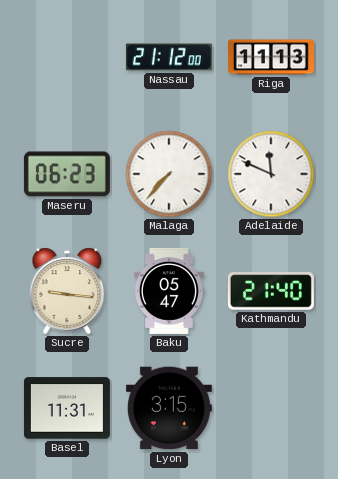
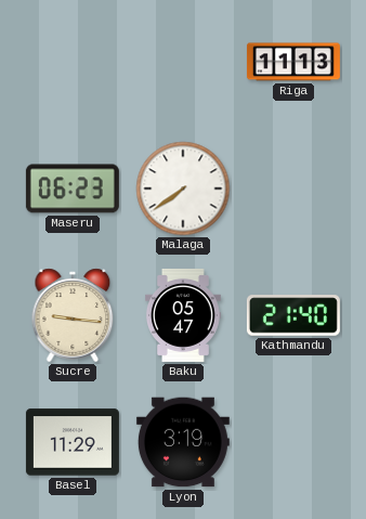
Nassau: 21:12 -> none
Malaga: 7:37 -> 7:39
Adelaide: 11:49 -> none
Basel: 11:31 -> 11:29
Lyon: 3:15 -> 3:19
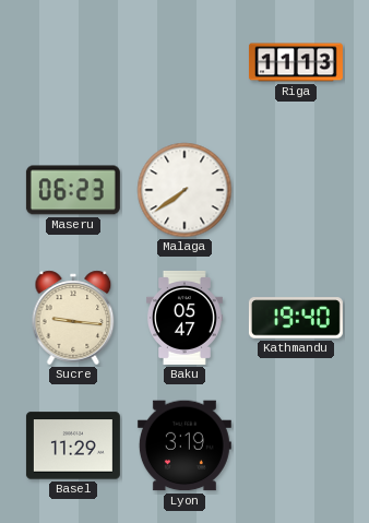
Kathmandu: 21:40 -> 19:40
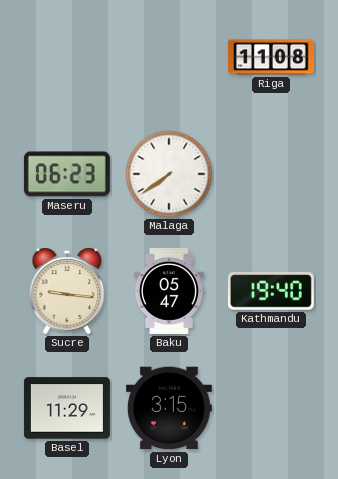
Riga: 11:13 -> 11:08
Lyon: 3:19 -> 3:15
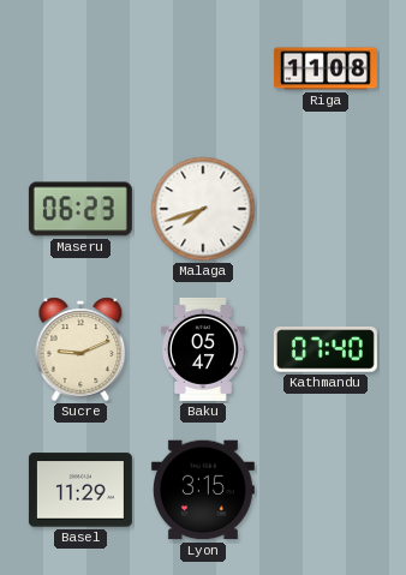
Malaga: 7:39 -> 7:42
Sucre: 9:16 -> 9:11
Kathmandu: 19:40 -> 07:40
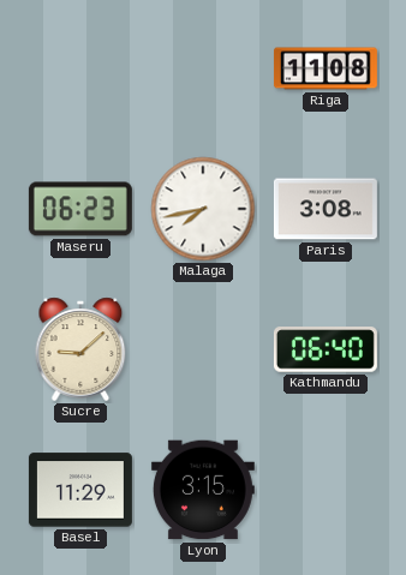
Malaga: 7:42 -> 7:43
Paris: none -> 3:08
Sucre: 9:11 -> 9:08
Baku: 05:47 -> none
Kathmandu: 07:40 -> 06:40
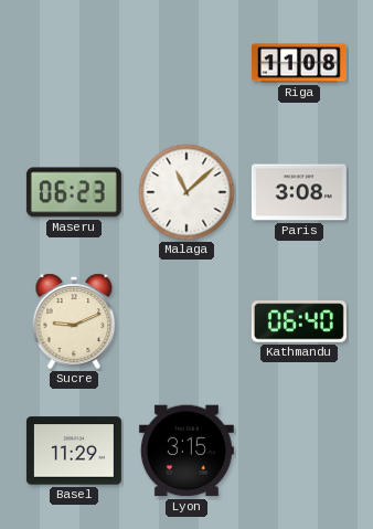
Malaga: 7:43 -> 11:08
Sucre: 9:08 -> 9:11
